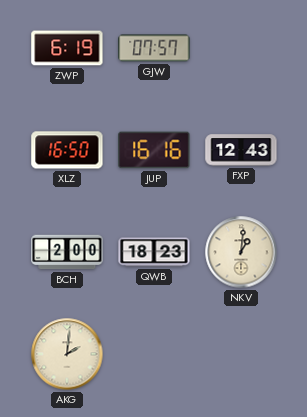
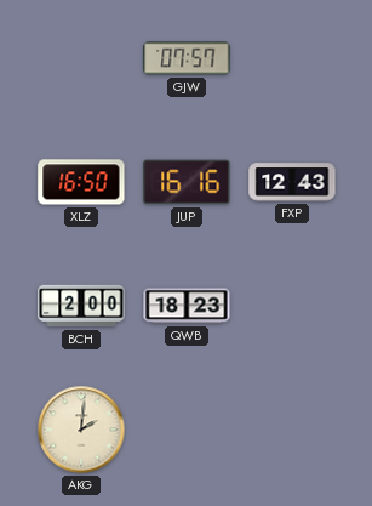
ZWP: 6:19 -> none
NKV: 1:01 -> none
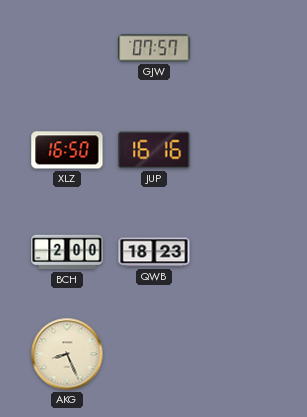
FXP: 12:43 -> none
AKG: 2:01 -> 8:26
